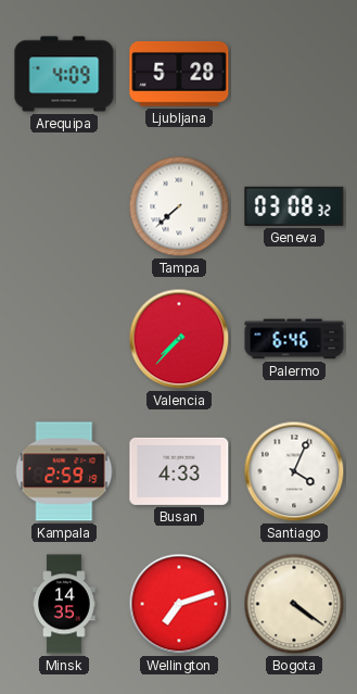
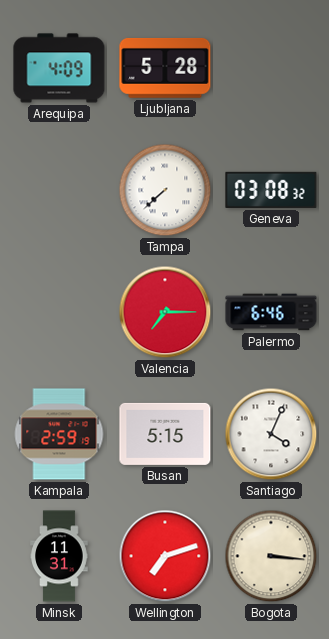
Valencia: 7:37 -> 7:15
Busan: 4:33 -> 5:15
Minsk: 14:35 -> 11:31
Bogota: 4:21 -> 3:16
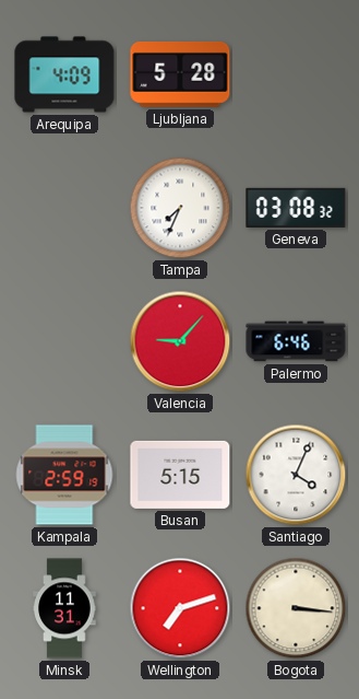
Tampa: 7:38 -> 7:34
Valencia: 7:15 -> 9:07
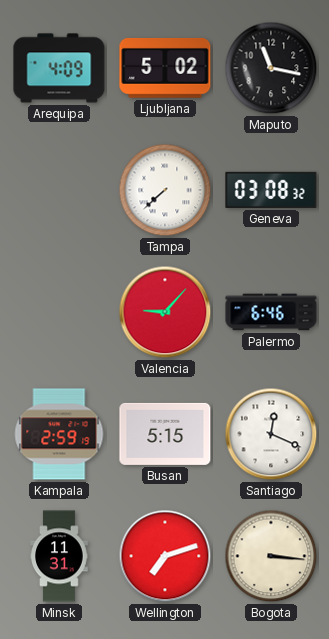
Ljubljana: 5:28 -> 5:02
Maputo: none -> 11:17
Tampa: 7:34 -> 7:38
Santiago: 4:04 -> 12:19
